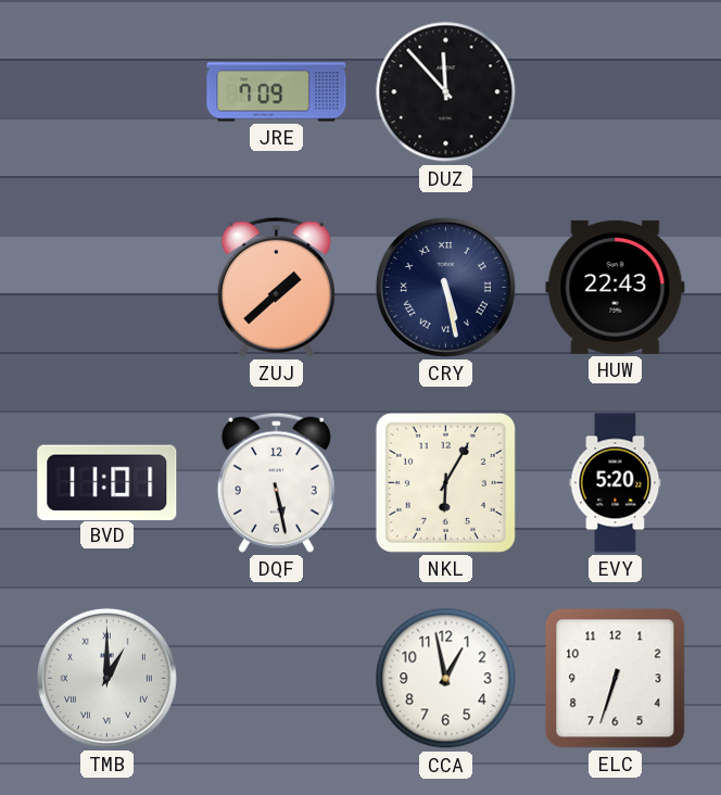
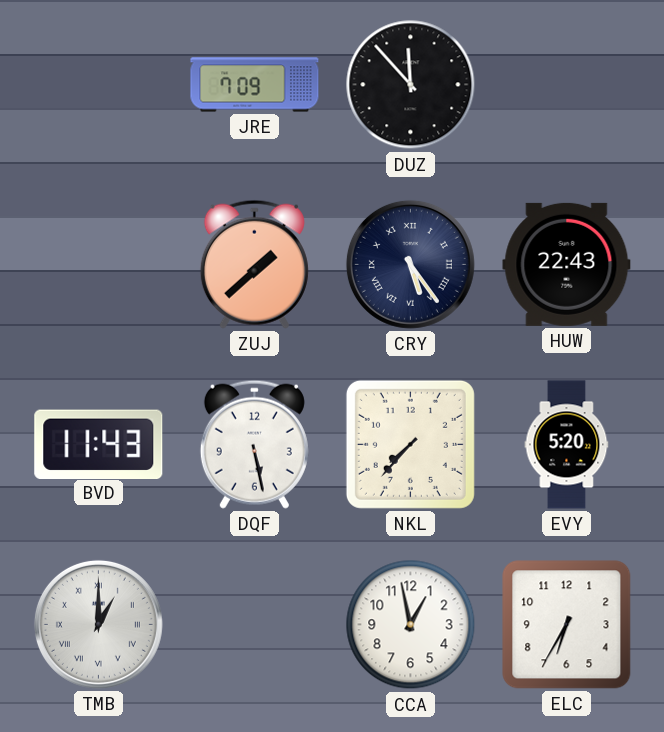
CRY: 5:28 -> 5:24
BVD: 11:01 -> 11:43
NKL: 6:05 -> 7:37
ELC: 6:33 -> 6:35
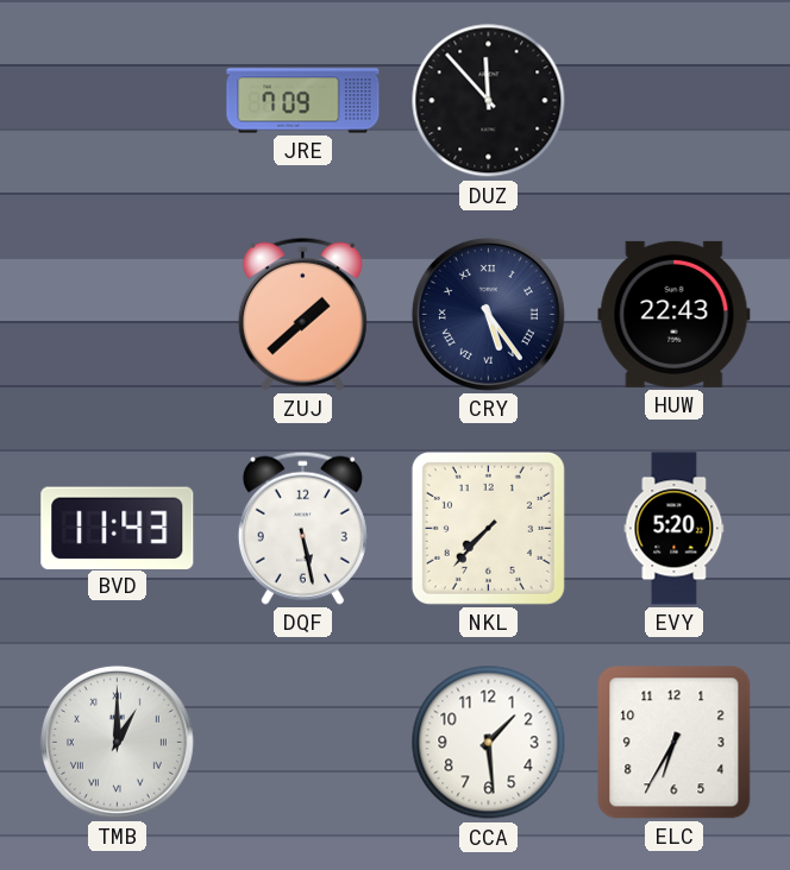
CCA: 12:58 -> 1:29
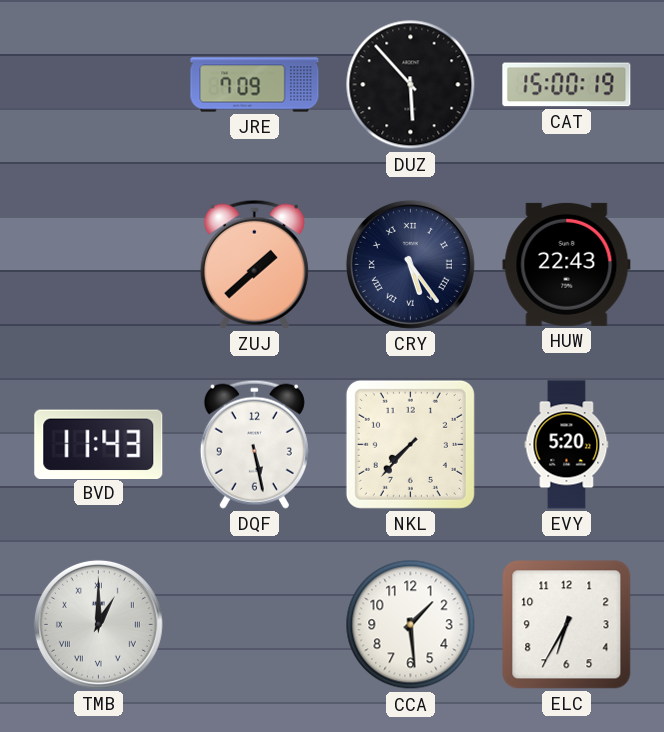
DUZ: 11:53 -> 5:53
CAT: none -> 15:00
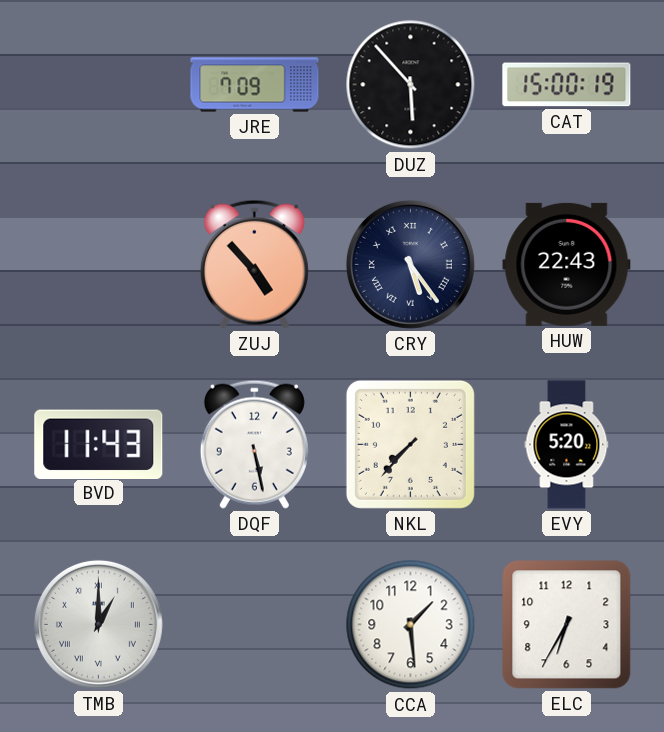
ZUJ: 1:38 -> 4:53
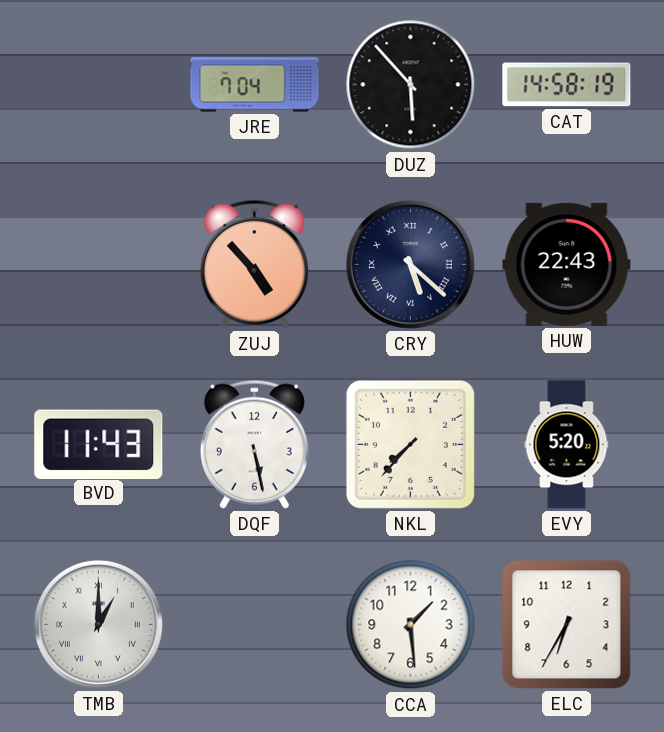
JRE: 7:09 -> 7:04
CAT: 15:00 -> 14:58
CRY: 5:24 -> 5:22
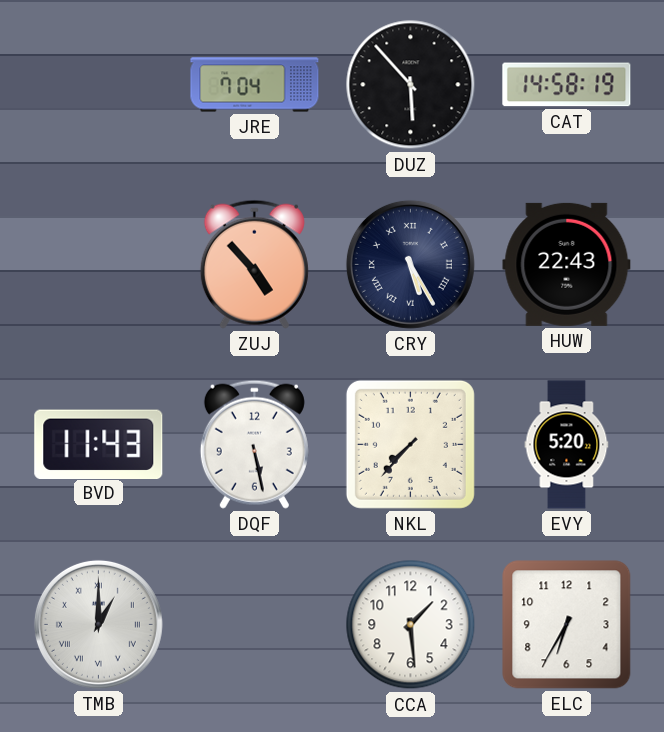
CRY: 5:22 -> 5:25
